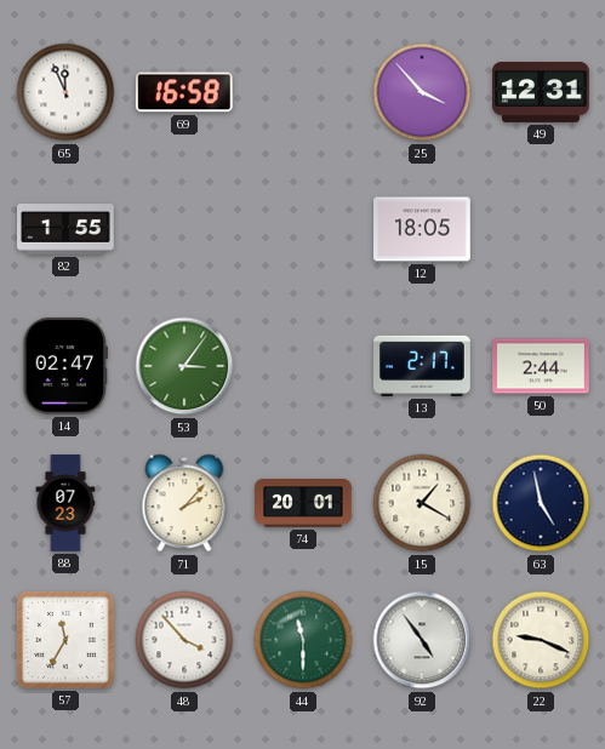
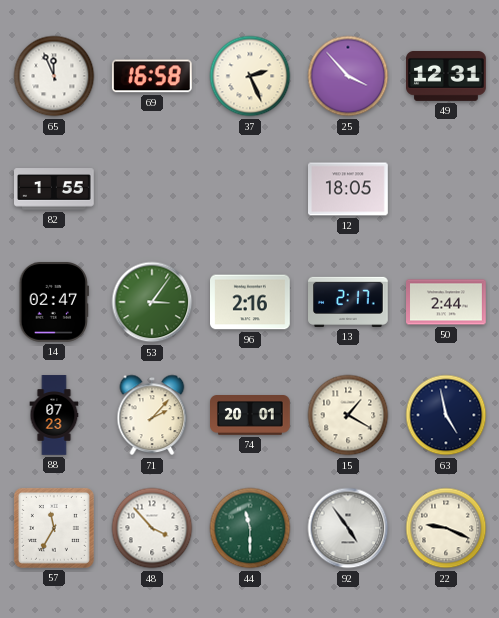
37: none -> 2:26
96: none -> 2:16
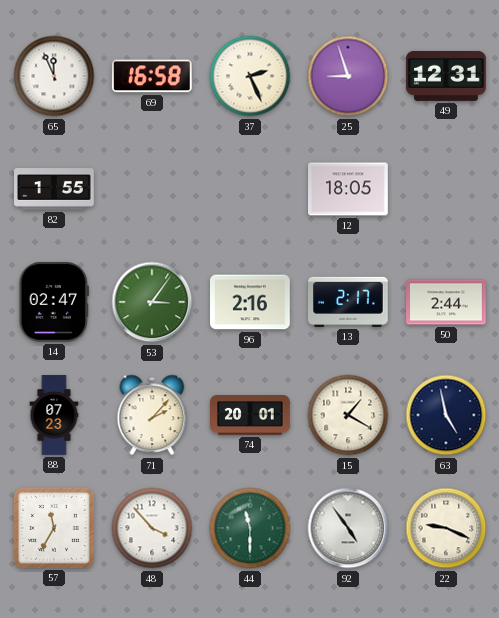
25: 3:53 -> 8:57
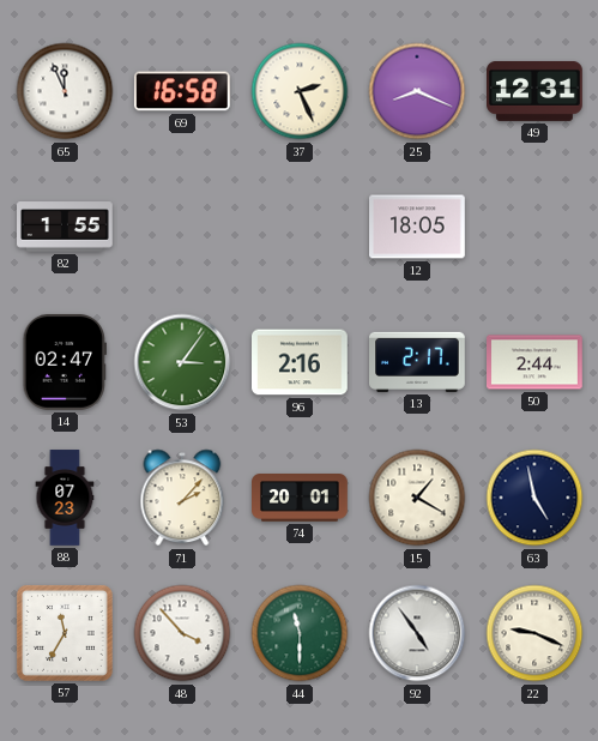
25: 8:57 -> 8:19
